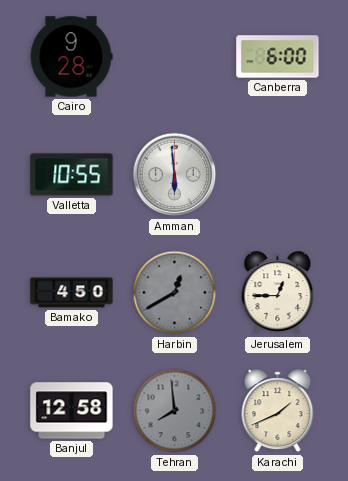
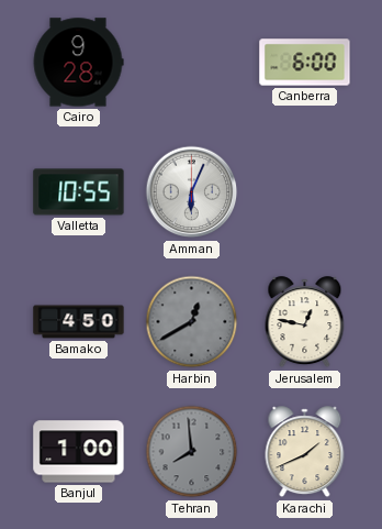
Amman: 5:59 -> 6:04
Jerusalem: 12:45 -> 12:47
Banjul: 12:58 -> 1:00
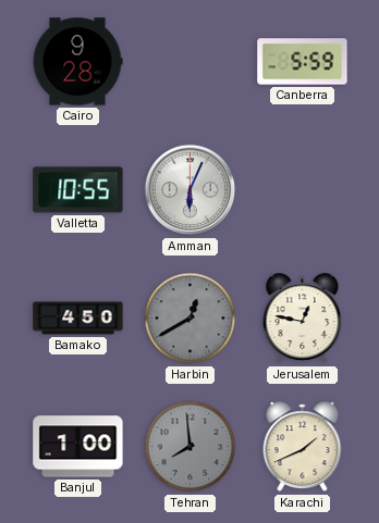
Canberra: 6:00 -> 5:59
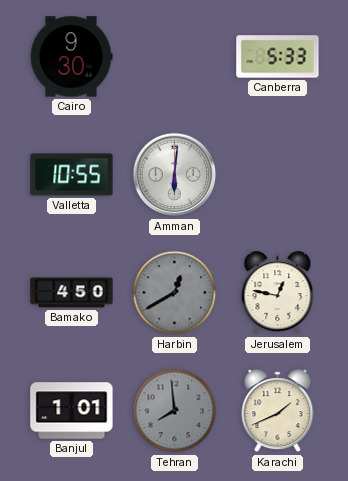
Cairo: 9:28 -> 9:30
Canberra: 5:59 -> 5:33
Amman: 6:04 -> 6:01
Banjul: 1:00 -> 1:01
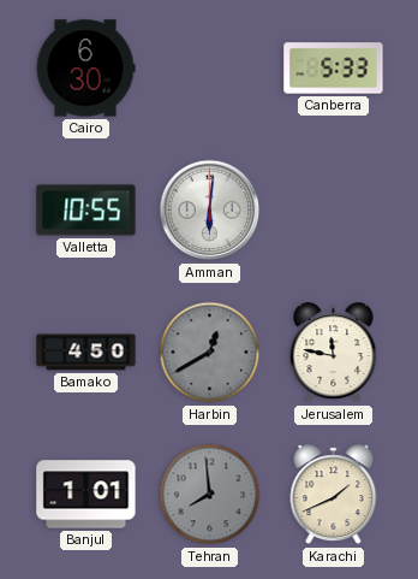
Cairo: 9:30 -> 6:30
Jerusalem: 12:47 -> 11:47
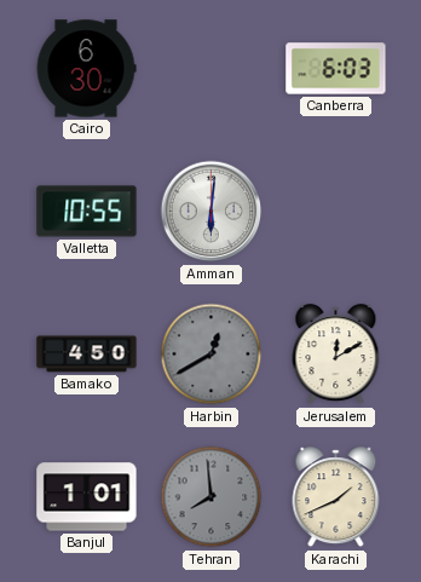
Canberra: 5:33 -> 6:03
Jerusalem: 11:47 -> 12:10
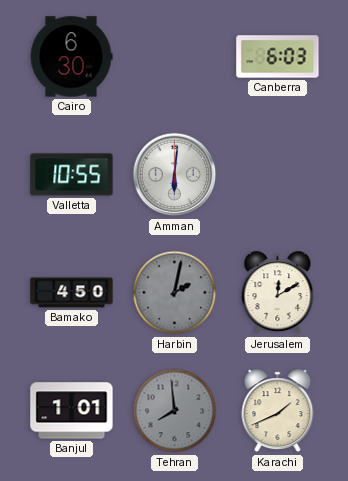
Harbin: 12:40 -> 2:02
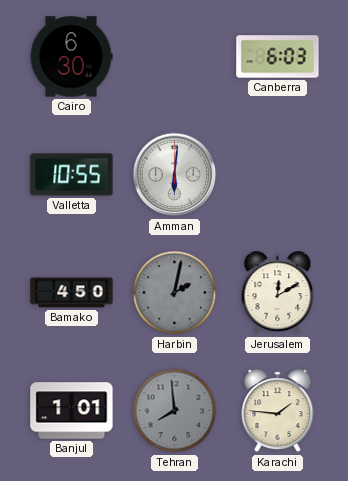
Karachi: 1:41 -> 1:46
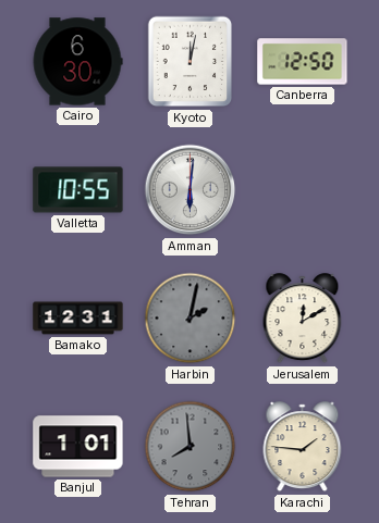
Kyoto: none -> 12:02
Canberra: 6:03 -> 12:50
Bamako: 4:50 -> 12:31
